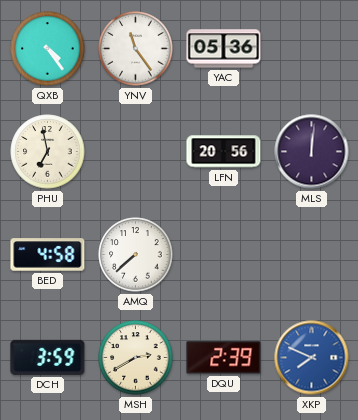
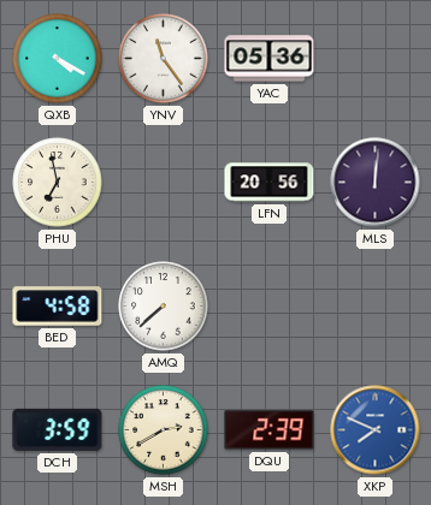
QXB: 4:24 -> 4:20
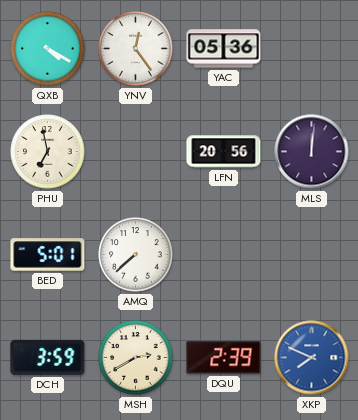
YNV: 11:24 -> 12:24
BED: 4:58 -> 5:01
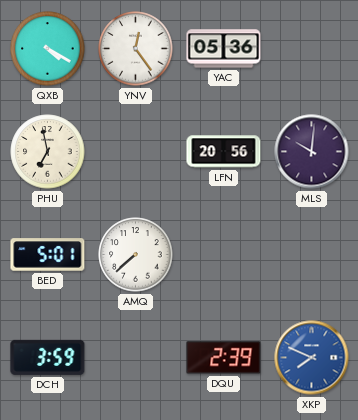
MLS: 12:01 -> 10:01
MSH: 2:40 -> none
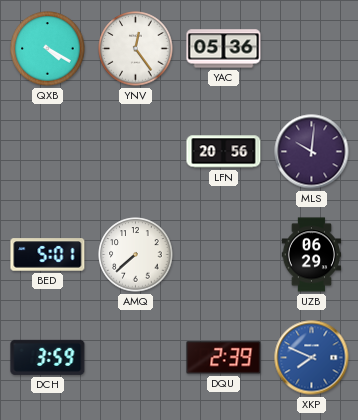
PHU: 6:58 -> none
UZB: none -> 06:29
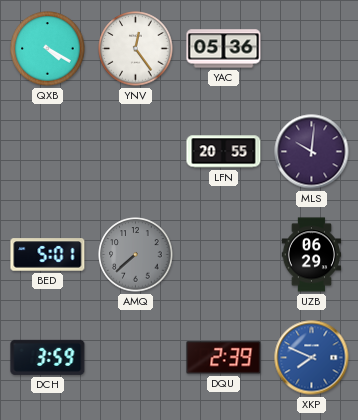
LFN: 20:56 -> 20:55
AMQ dial: white -> grey
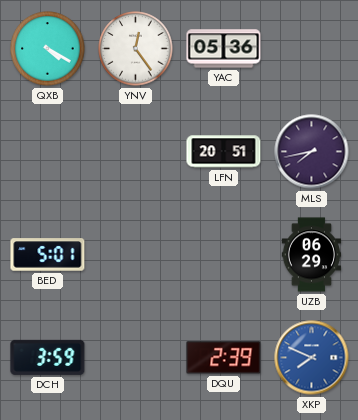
LFN: 20:55 -> 20:51
MLS: 10:01 -> 7:43
AMQ: 7:38 -> none
